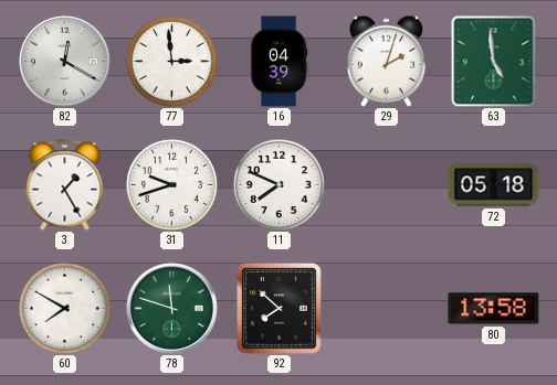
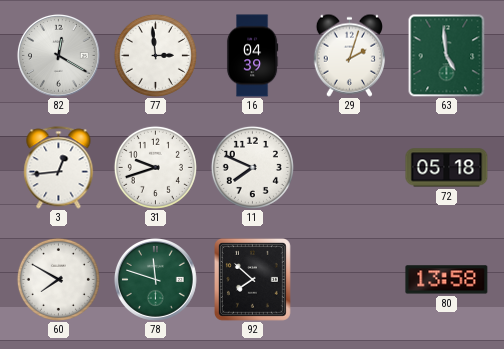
3: 1:25 -> 12:44
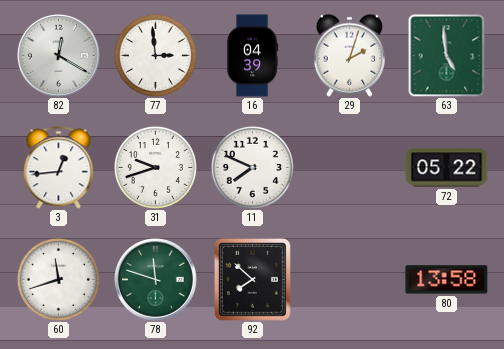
72: 05:18 -> 05:22
60: 7:50 -> 11:42
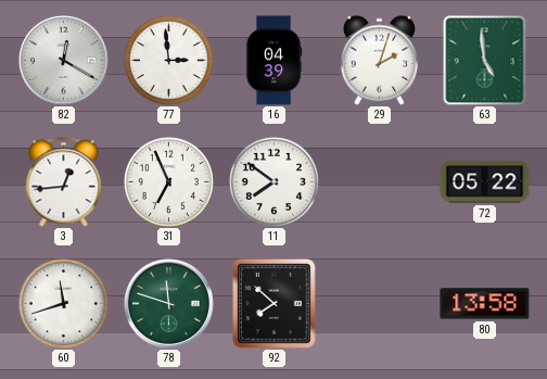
31: 9:42 -> 6:56
11: 7:49 -> 7:51
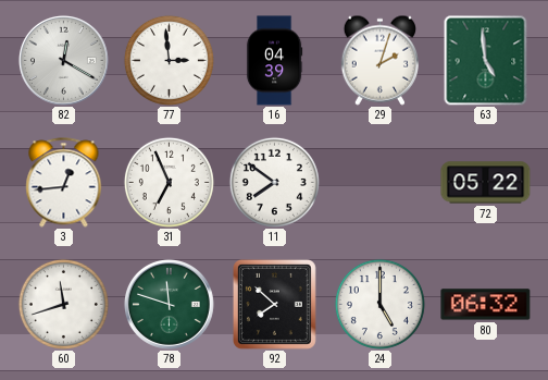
24: none -> 5:00
80: 13:58 -> 06:32
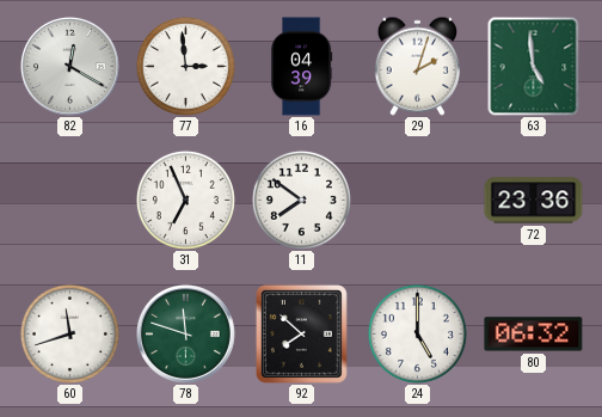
3: 12:44 -> none
72: 05:22 -> 23:36
